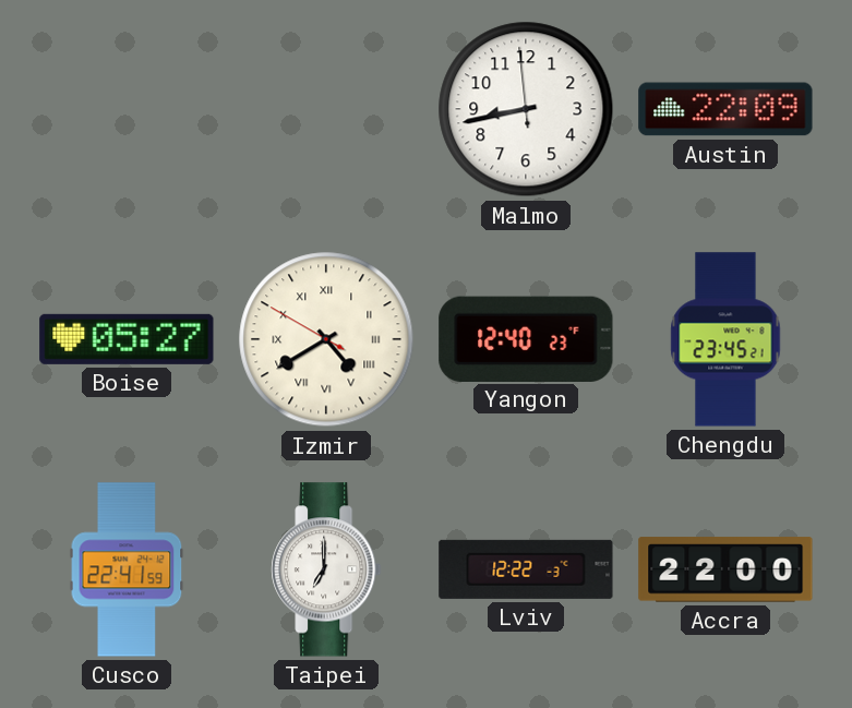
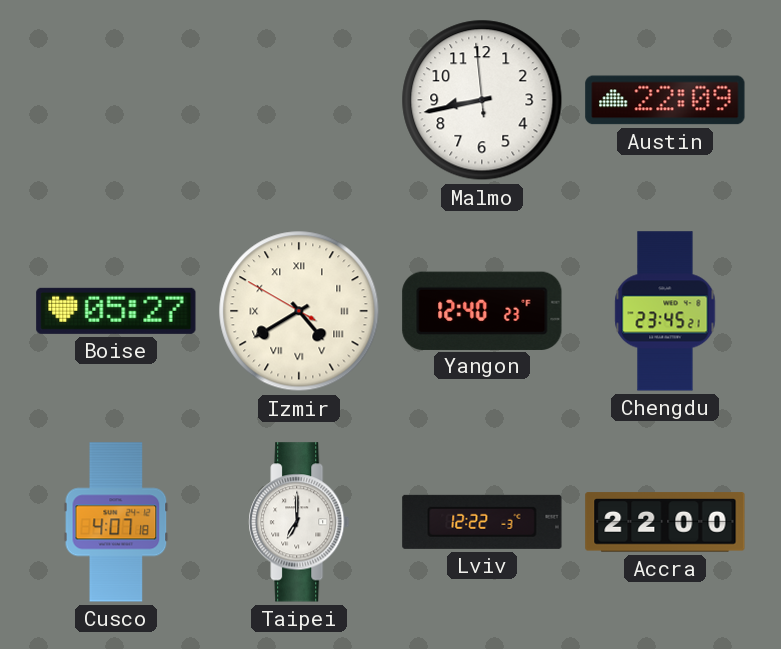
Cusco: 22:41 -> 4:07
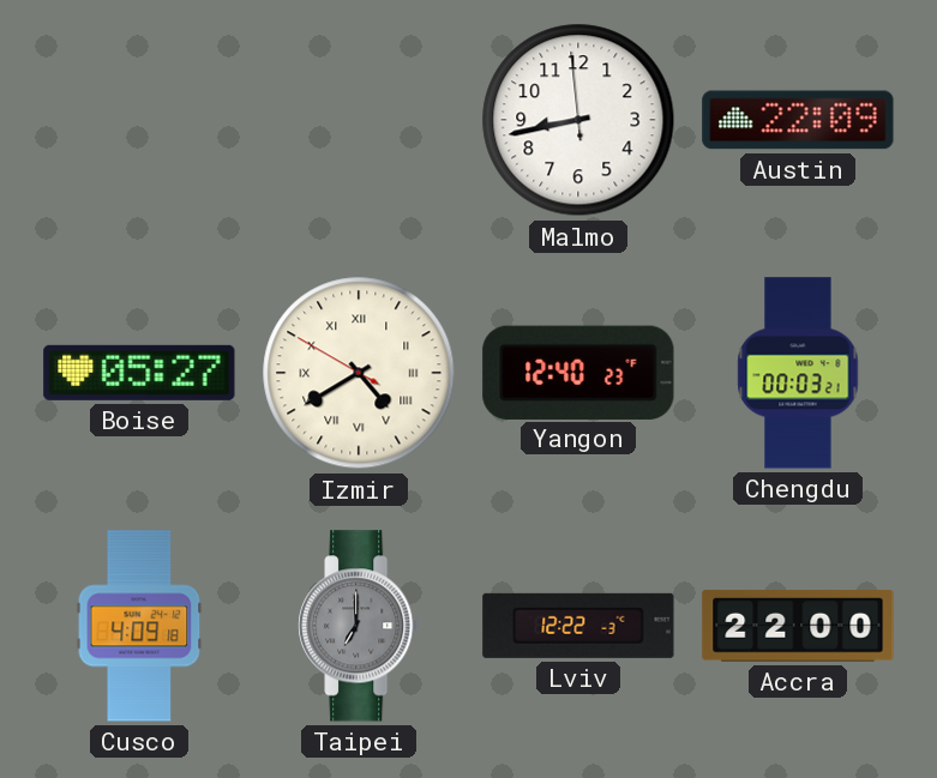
Chengdu: 23:45 -> 00:03
Cusco: 4:07 -> 4:09
Taipei dial: white -> grey
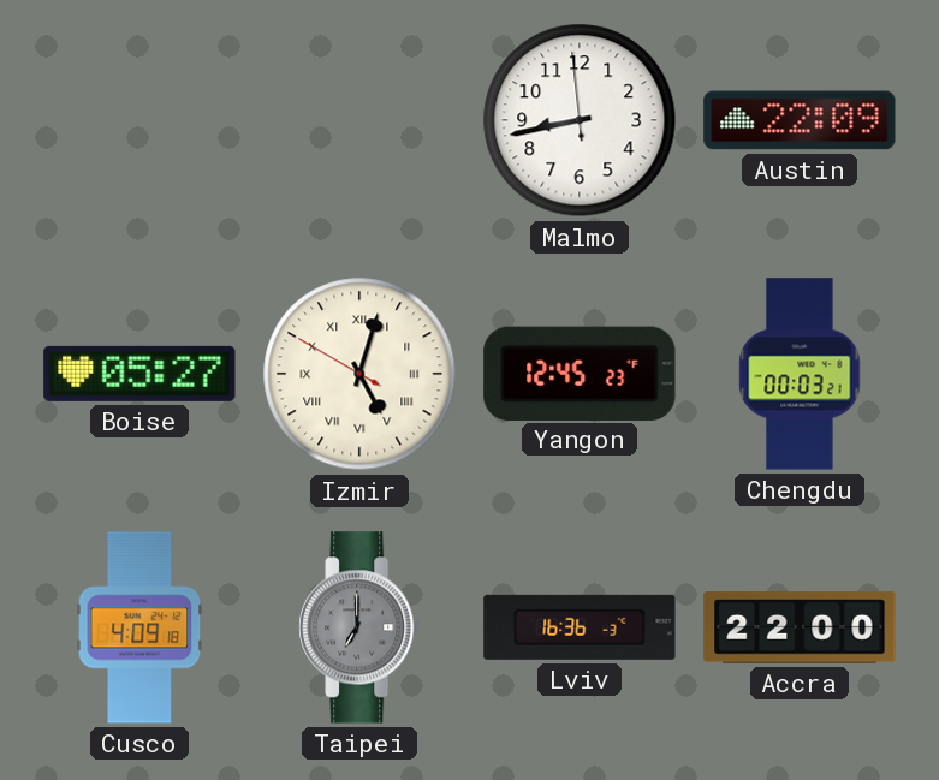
Izmir: 4:39 -> 5:02
Yangon: 12:40 -> 12:45
Lviv: 12:22 -> 16:36
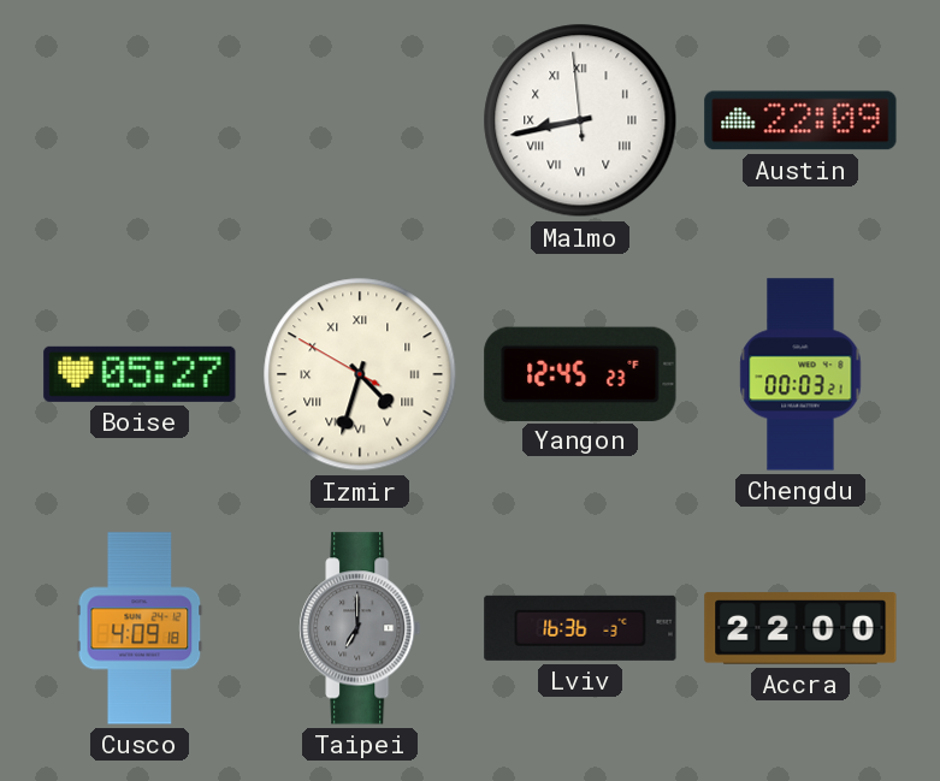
Malmo numerals: Arabic -> Roman
Izmir: 5:02 -> 4:32
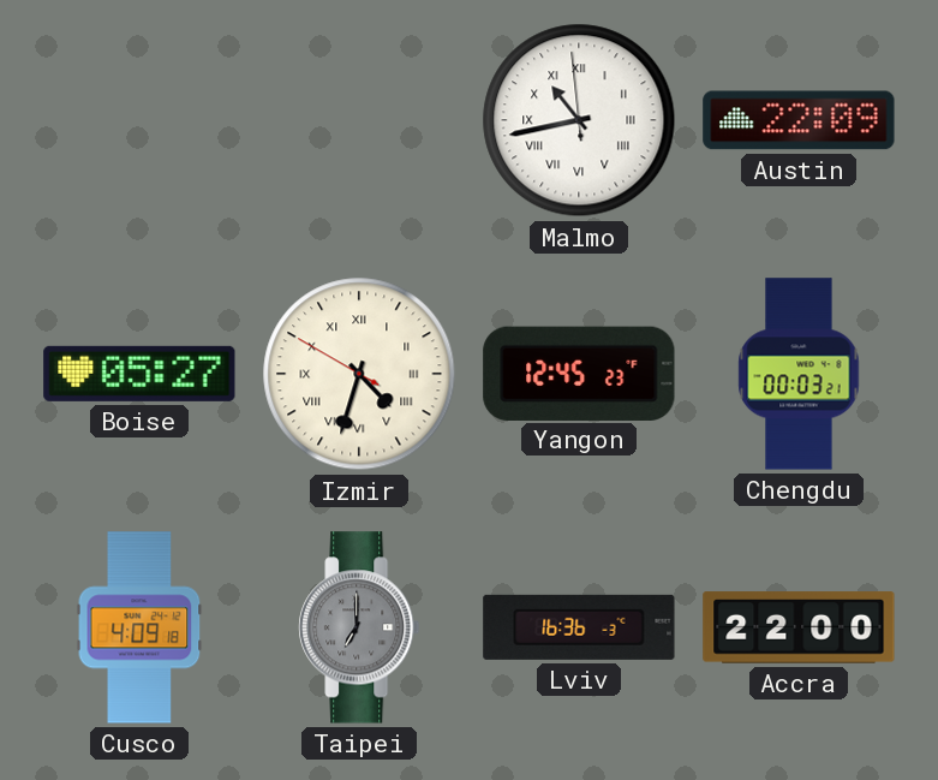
Malmo: 8:42 -> 10:42
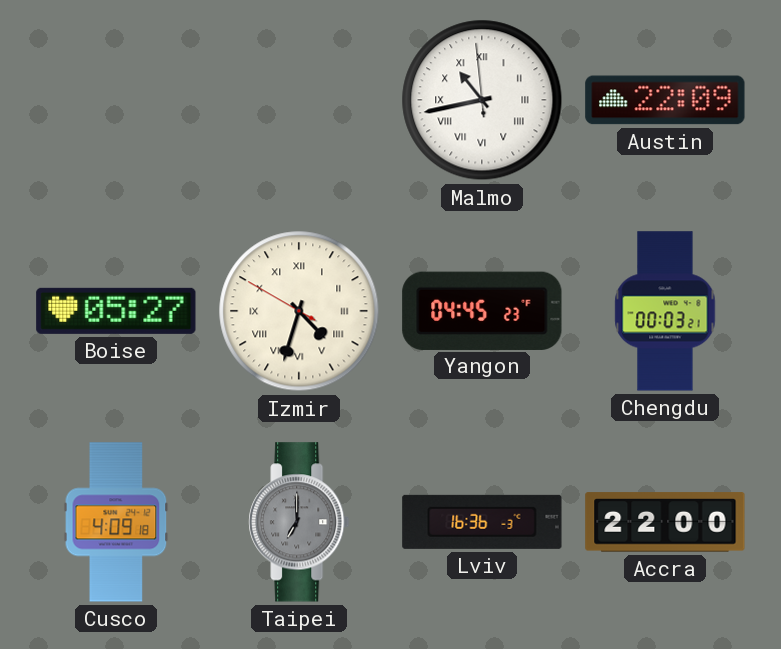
Yangon: 12:45 -> 04:45
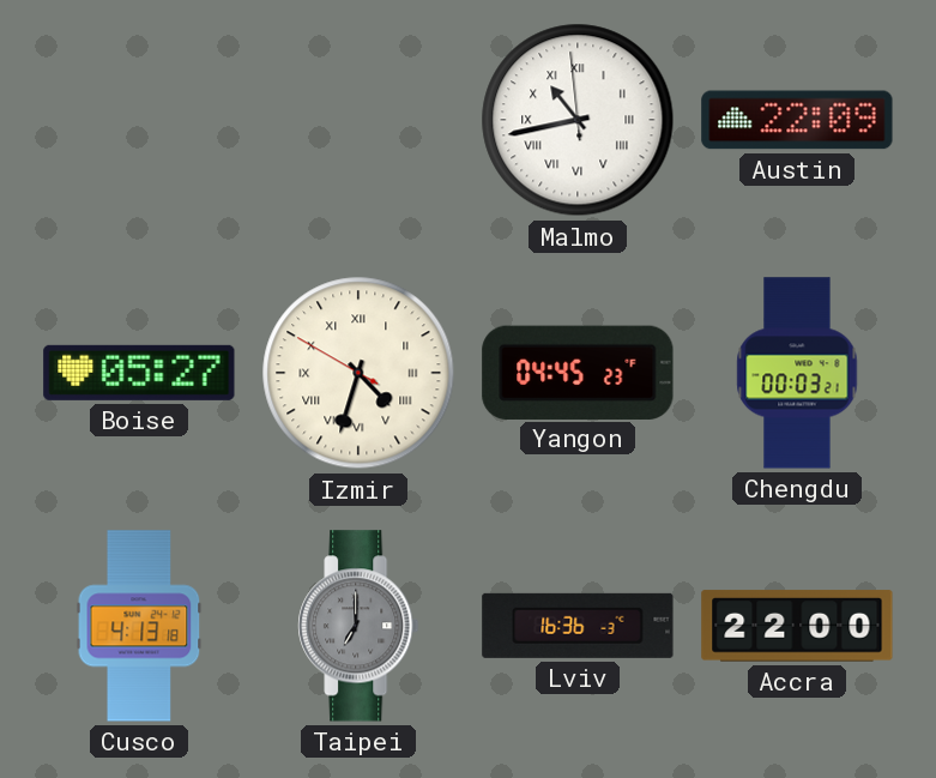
Cusco: 4:09 -> 4:13
